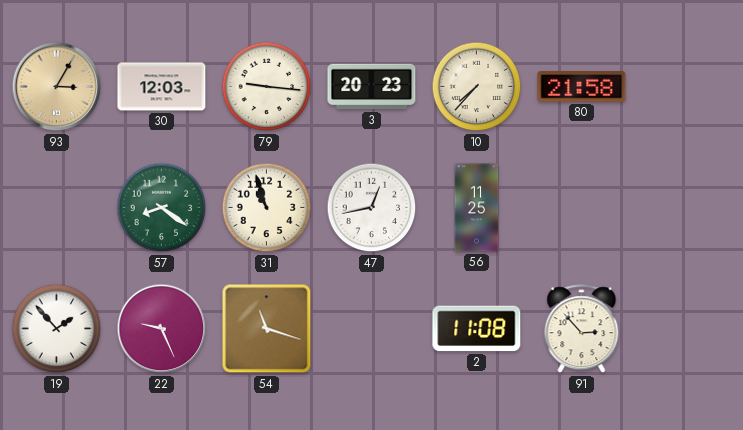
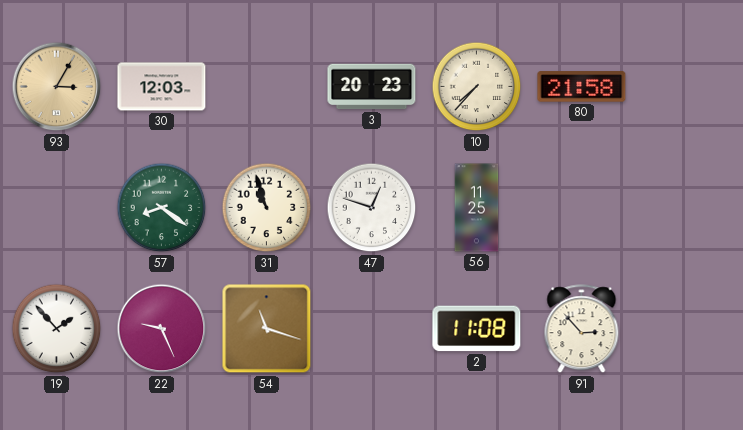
79: 9:16 -> none
47: 12:43 -> 12:48
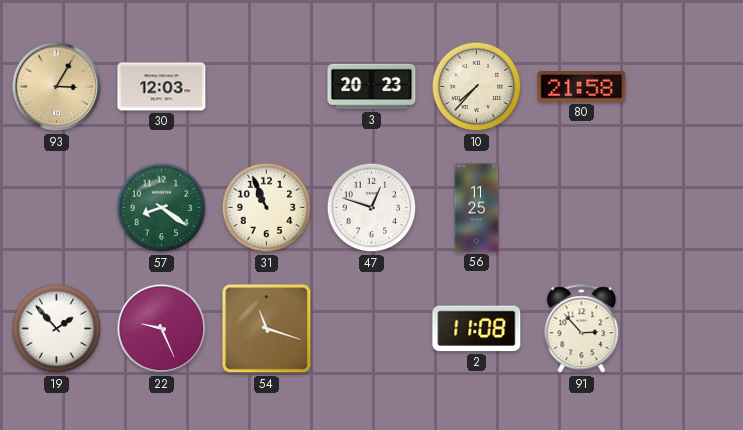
31: 10:57 -> 10:56
